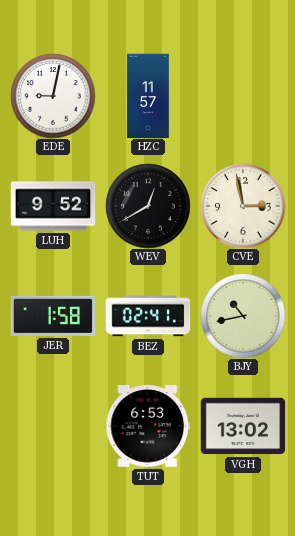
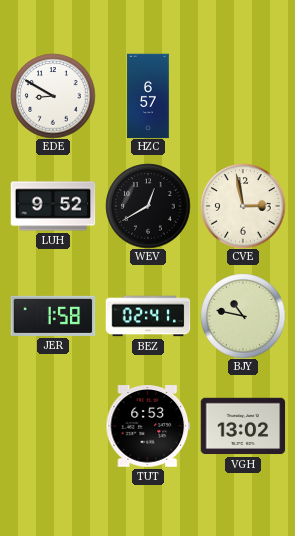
EDE: 9:02 -> 8:50
HZC: 11:57 -> 6:57
BJY: 10:43 -> 10:47
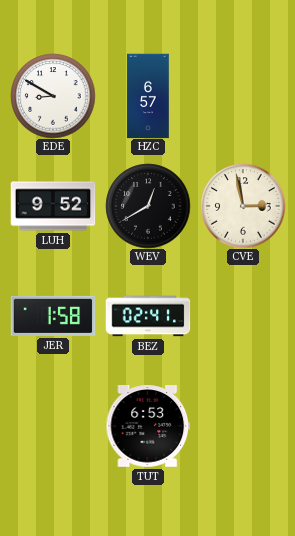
BJY: 10:47 -> none
VGH: 13:02 -> none
